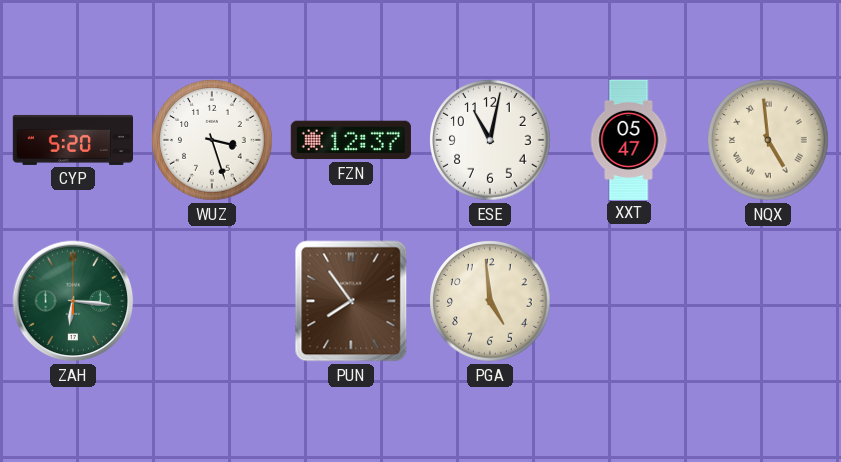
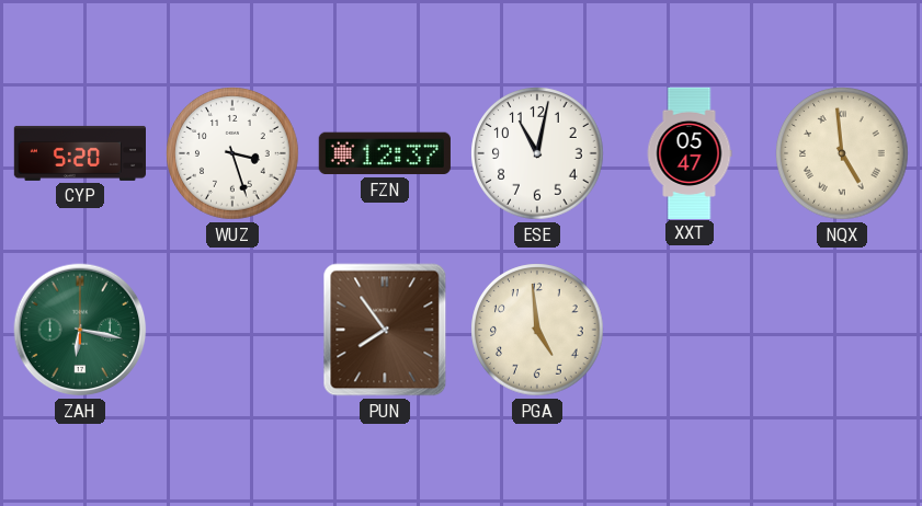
ZAH: 6:16 -> 6:17
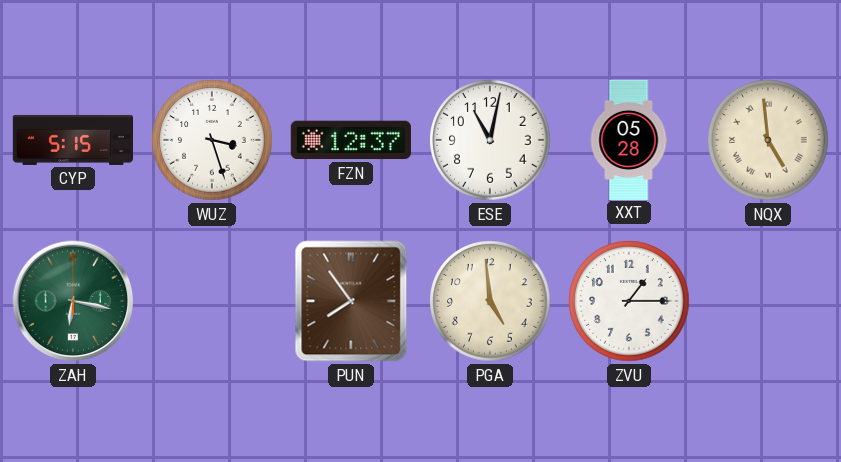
CYP: 5:20 -> 5:15
XXT: 05:47 -> 05:28
ZVU: none -> 1:15
